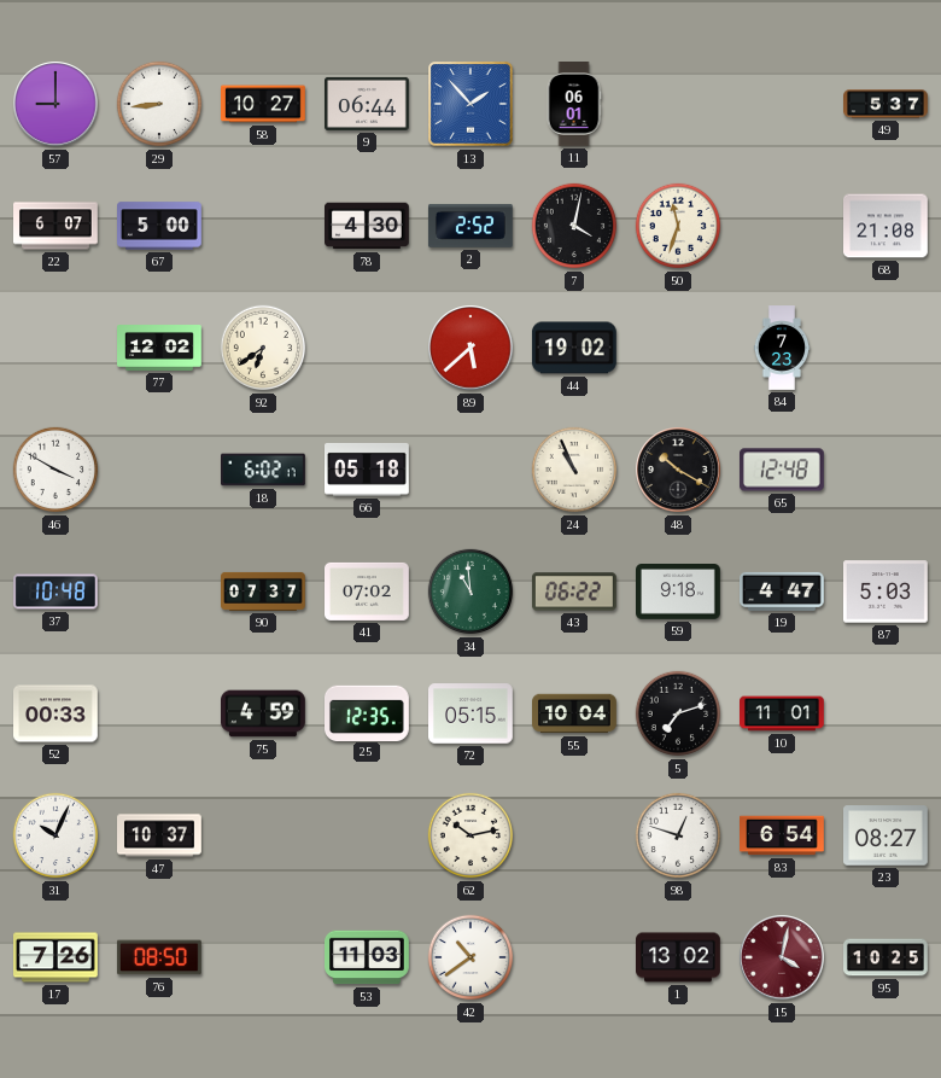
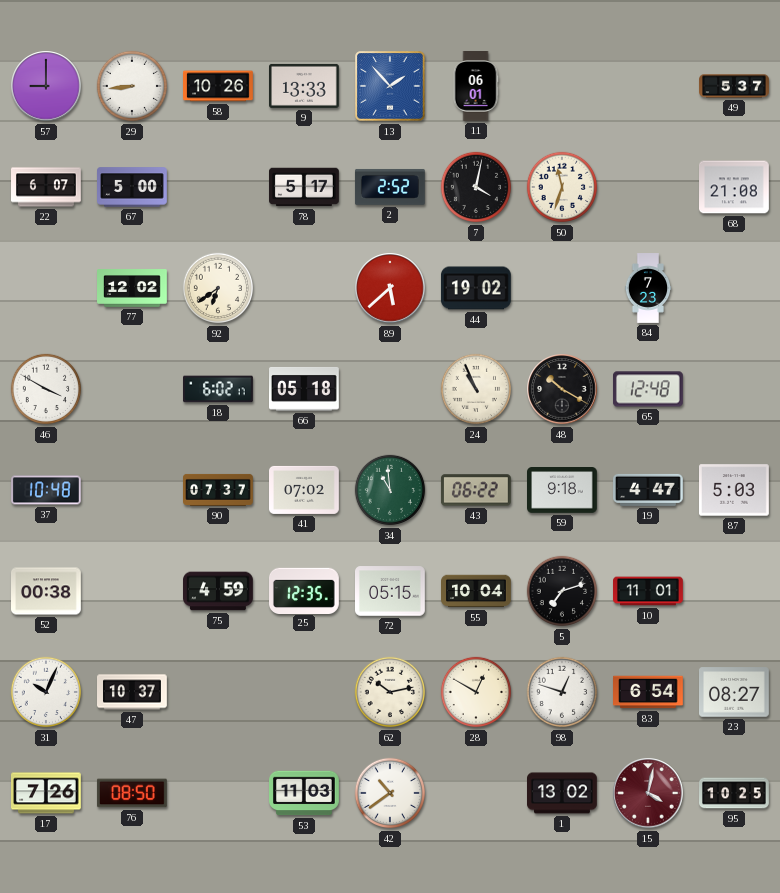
58: 10:27 -> 10:26
9: 06:44 -> 13:33
78: 4:30 -> 5:17
52: 00:33 -> 00:38
28: none -> 12:50
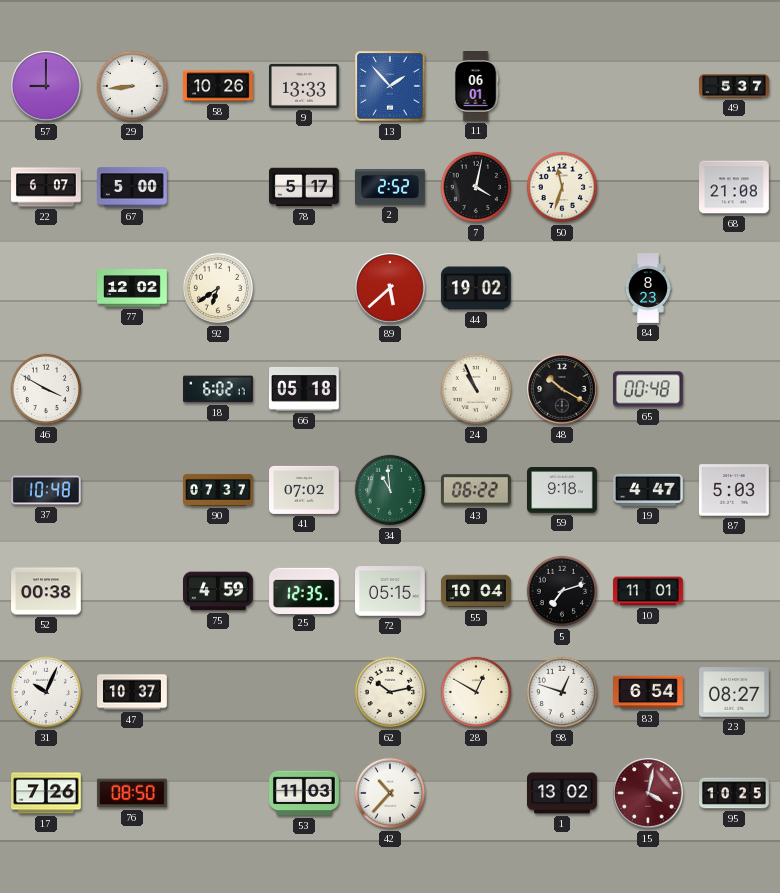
84: 7:23 -> 8:23
65: 12:48 -> 00:48
42: 10:39 -> 10:37
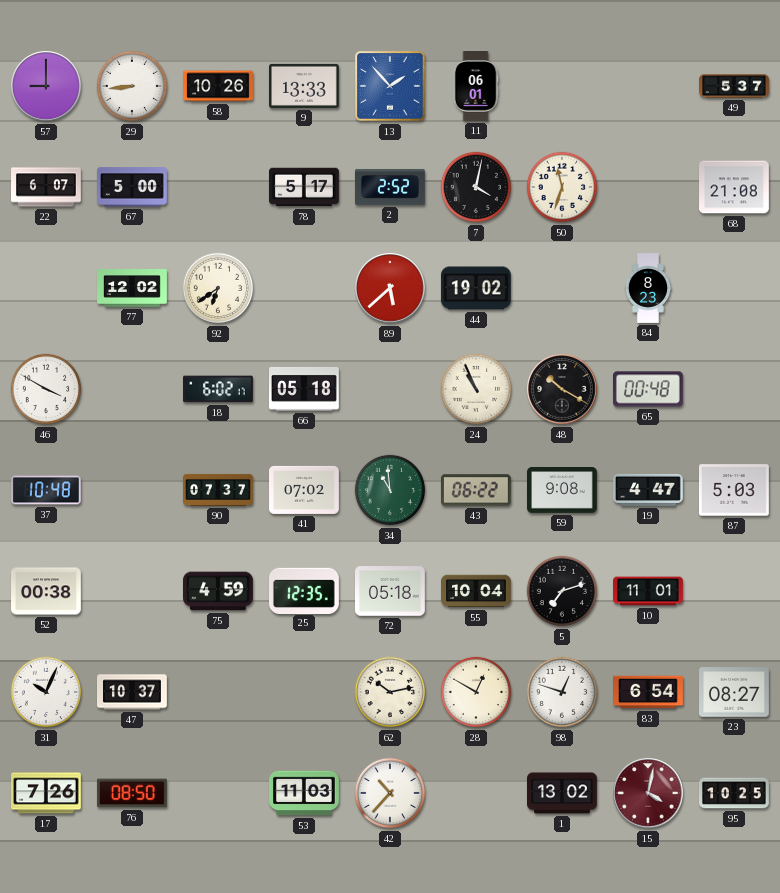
59: 9:18 -> 9:08
72: 05:15 -> 05:18
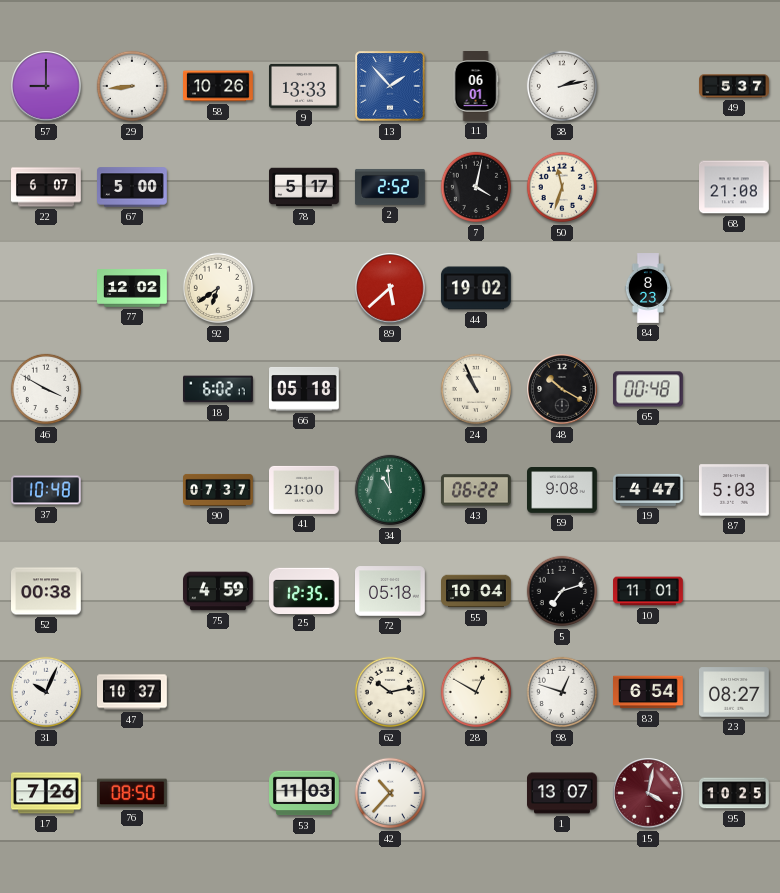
38: none -> 2:13
41: 07:02 -> 21:00
1: 13:02 -> 13:07
